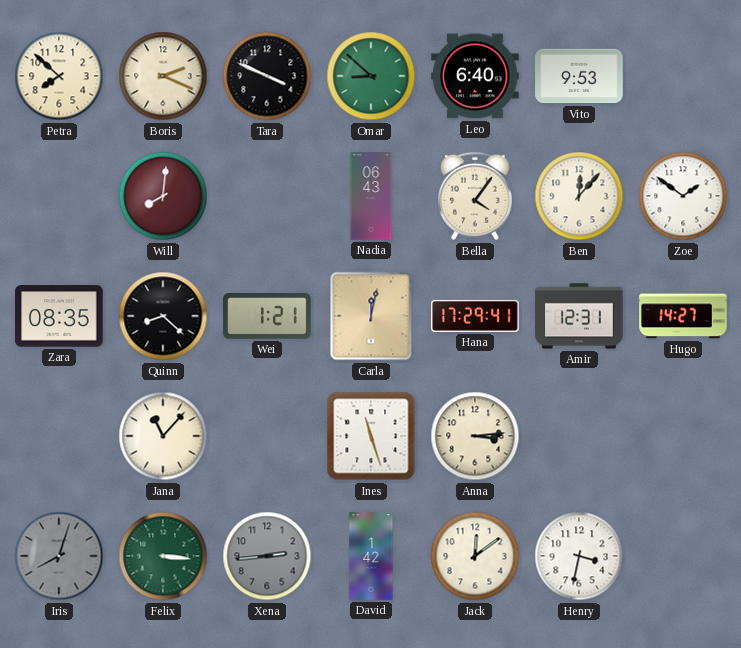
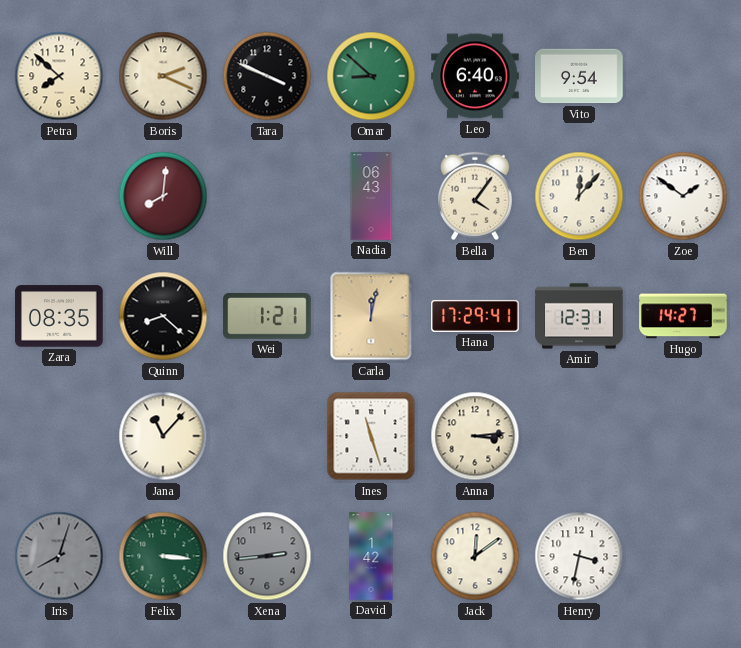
Vito: 9:53 -> 9:54
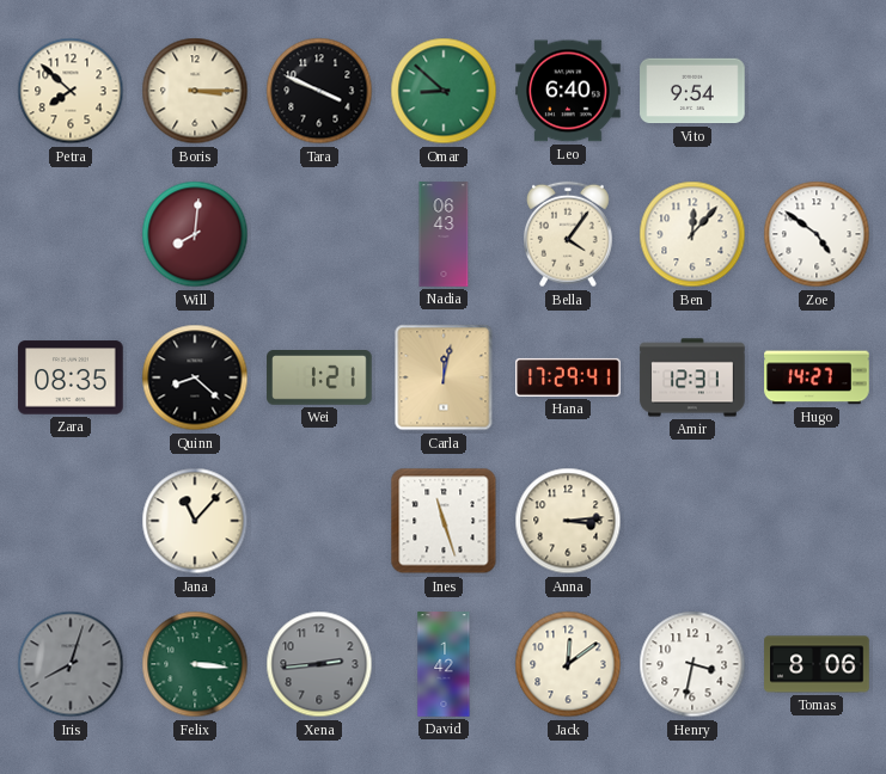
Boris: 2:19 -> 3:15
Zoe: 1:51 -> 4:51
Tomas: none -> 8:06
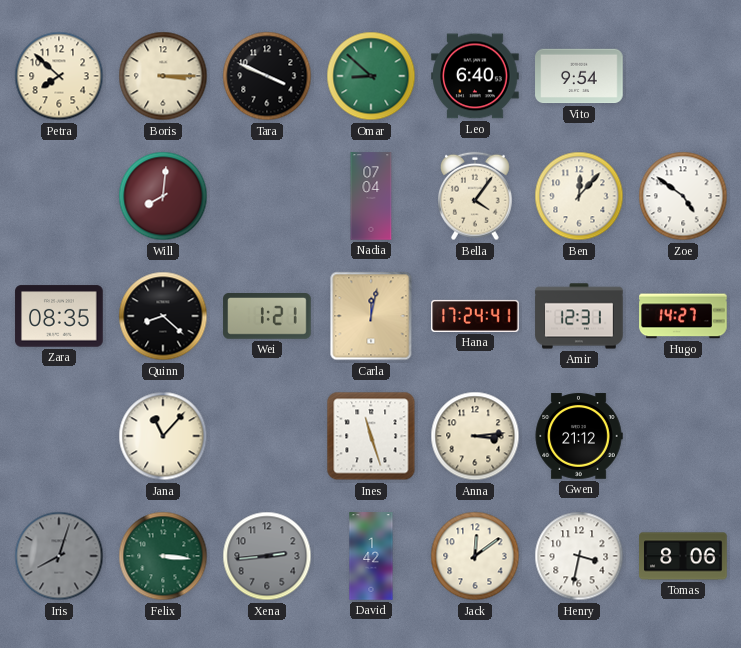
Nadia: 06:43 -> 07:04
Hana: 17:29 -> 17:24
Gwen: none -> 21:12
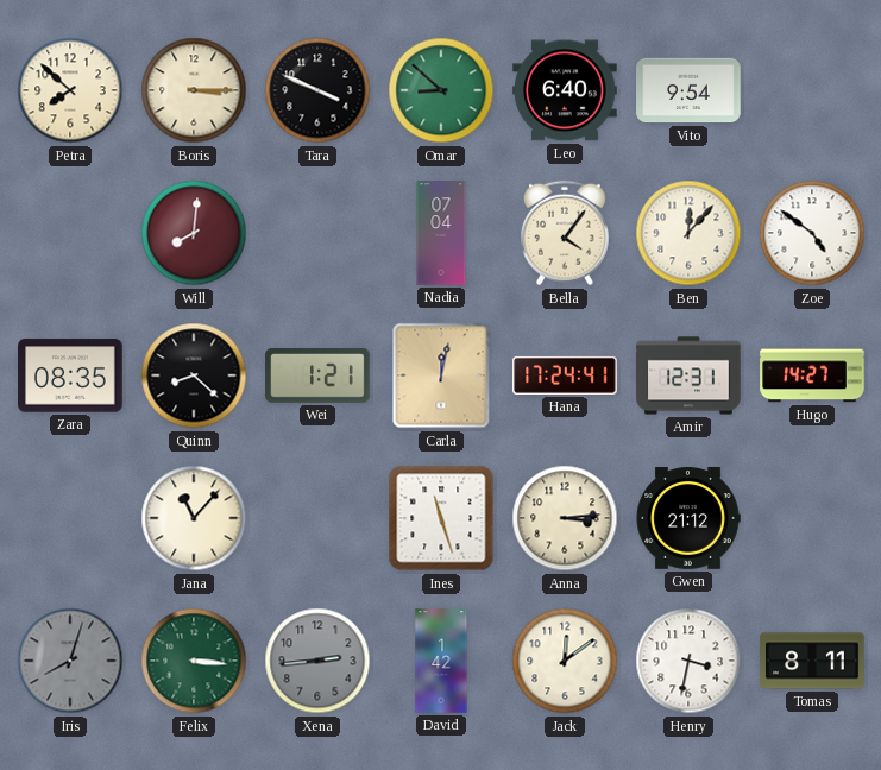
Tomas: 8:06 -> 8:11
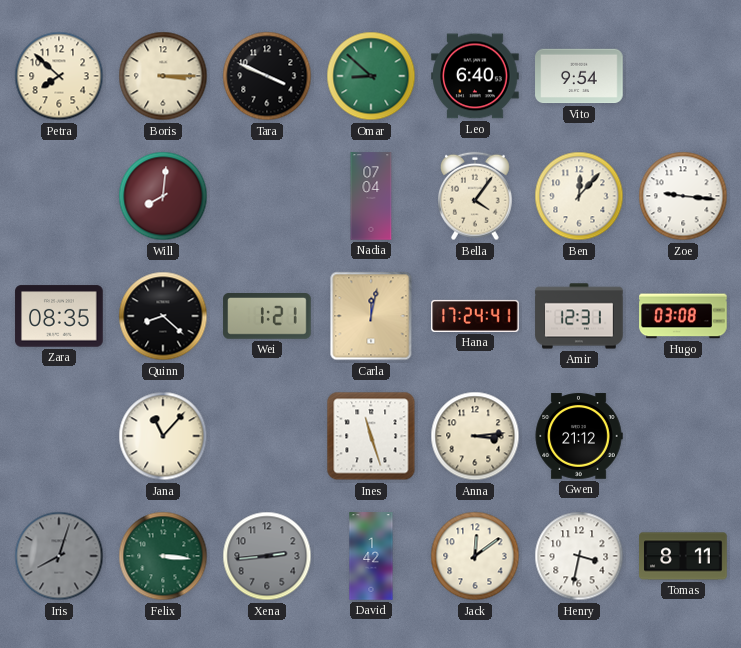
Zoe: 4:51 -> 9:16
Hugo: 14:27 -> 03:08
